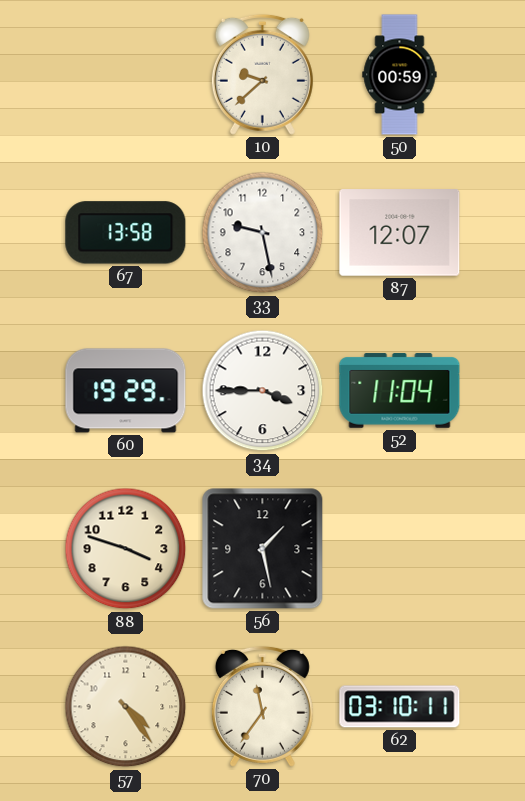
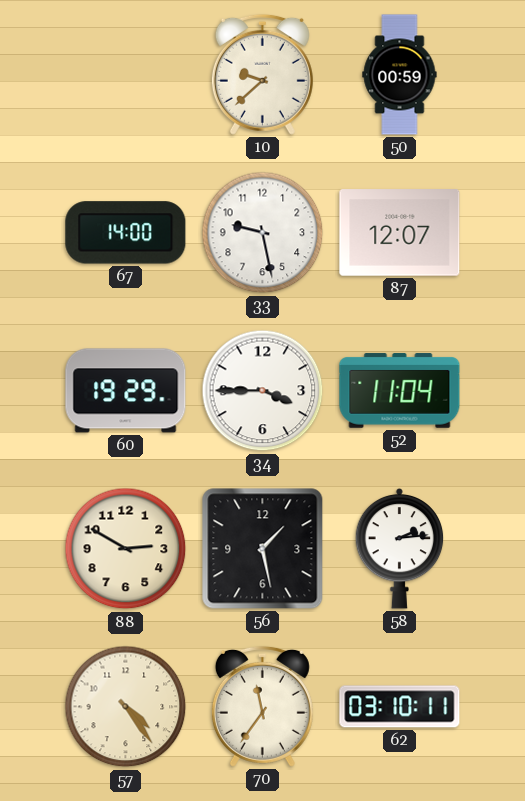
67: 13:58 -> 14:00
88: 3:48 -> 2:50
58: none -> 2:14
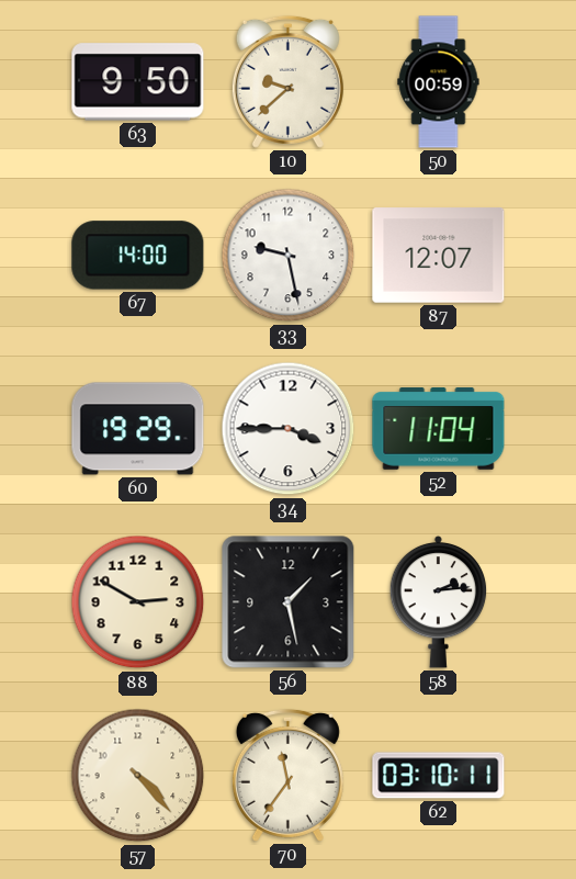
63: none -> 9:50
57: 4:24 -> 4:23
